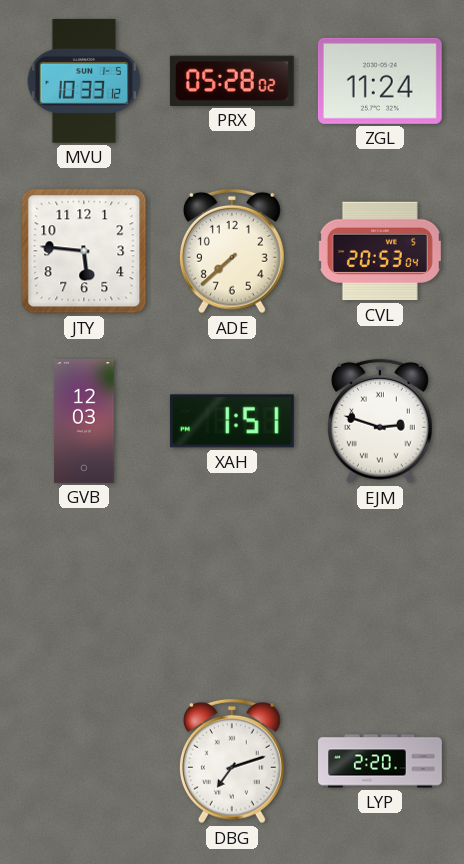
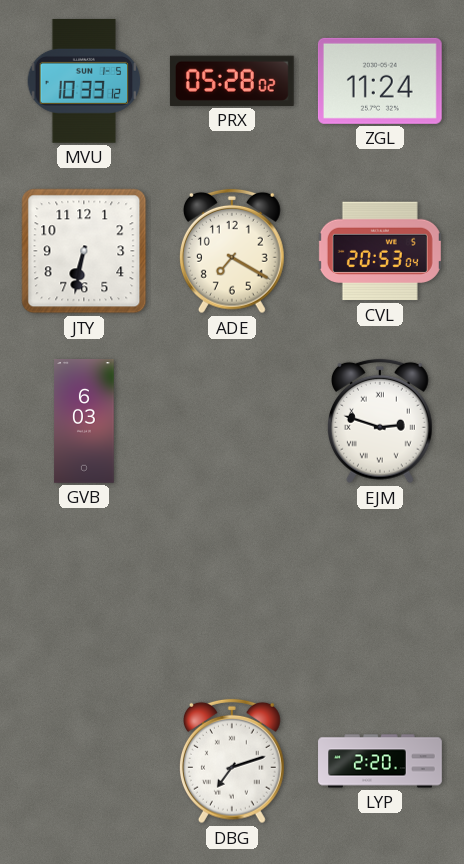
JTY: 5:46 -> 6:32
ADE: 7:38 -> 7:20
GVB: 12:03 -> 6:03
XAH: 1:51 -> none
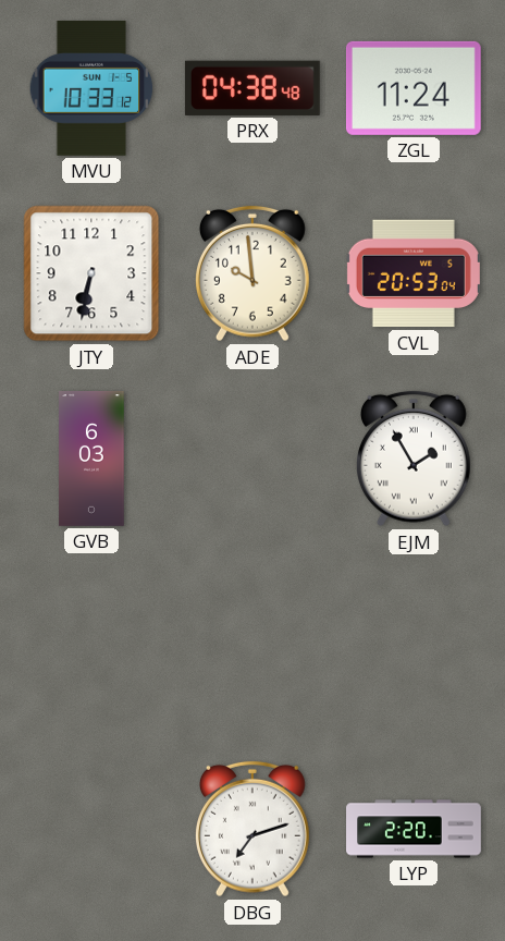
PRX: 05:28 -> 04:38
ADE: 7:20 -> 9:59
EJM: 2:48 -> 1:55
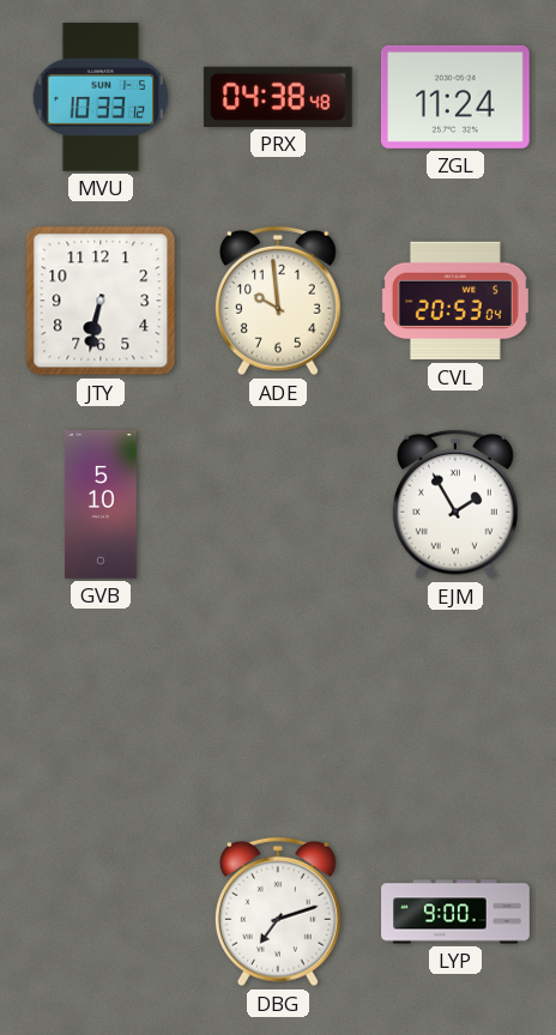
GVB: 6:03 -> 5:10
LYP: 2:20 -> 9:00
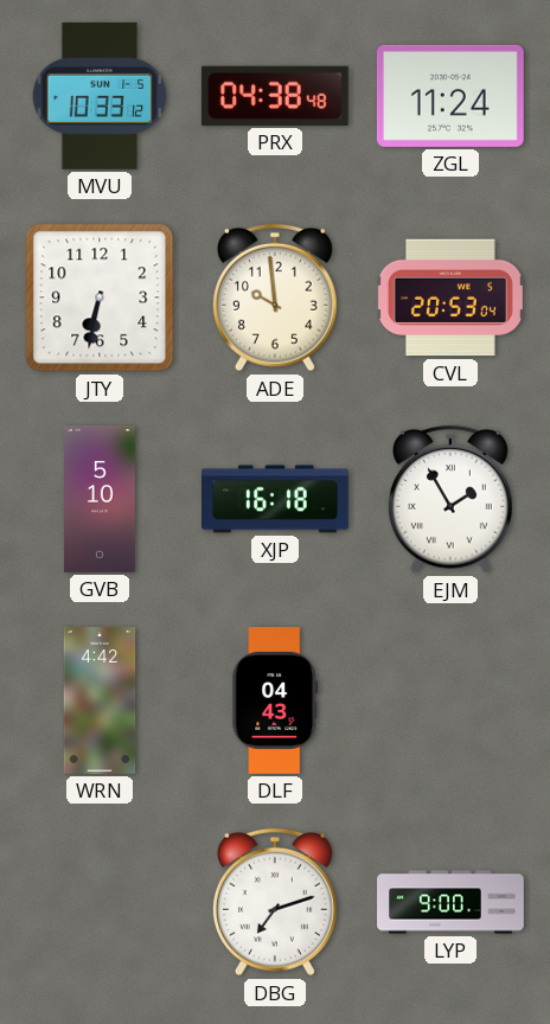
XJP: none -> 16:18
WRN: none -> 4:42
DLF: none -> 04:43
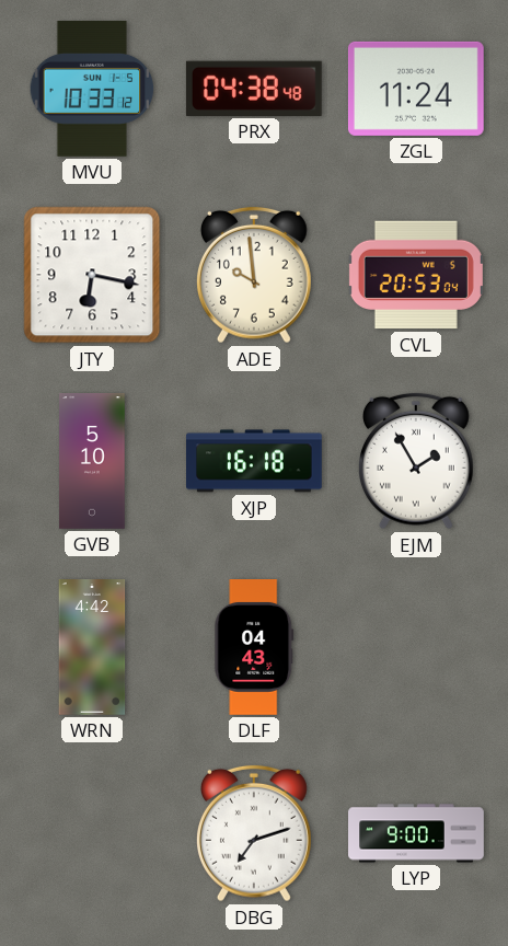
JTY: 6:32 -> 6:17
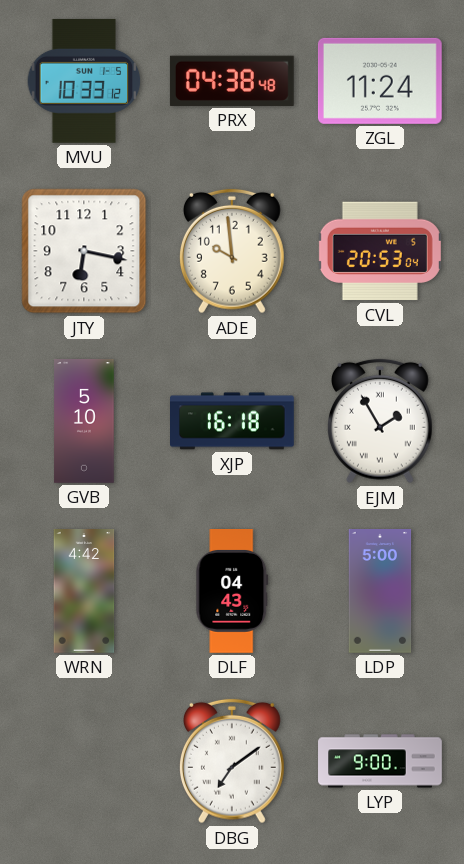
LDP: none -> 5:00
DBG: 7:12 -> 7:09
